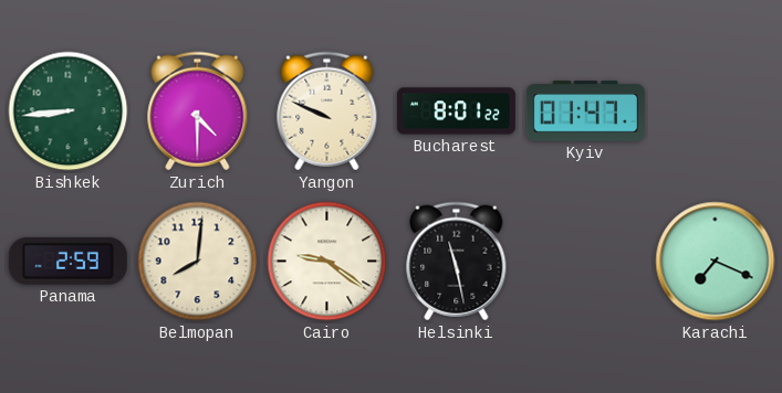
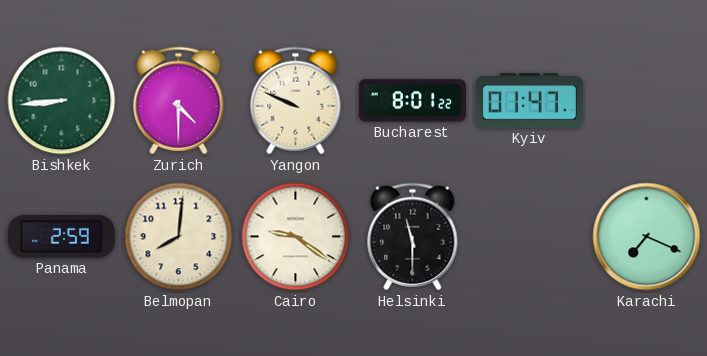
Helsinki: 11:28 -> 11:30
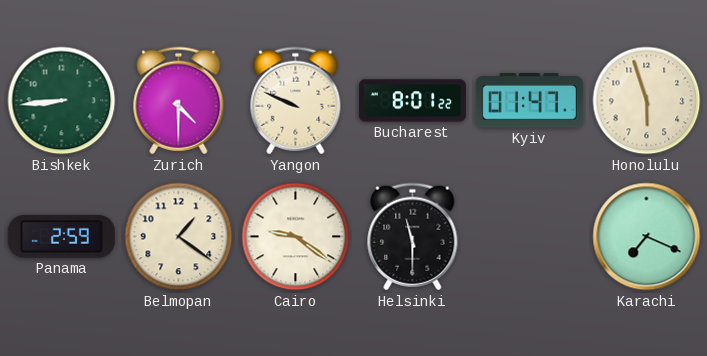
Honolulu: none -> 5:57
Belmopan: 8:01 -> 1:21
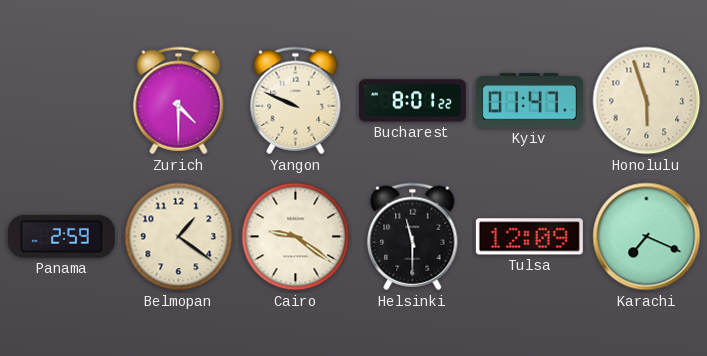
Bishkek: 8:44 -> none
Tulsa: none -> 12:09
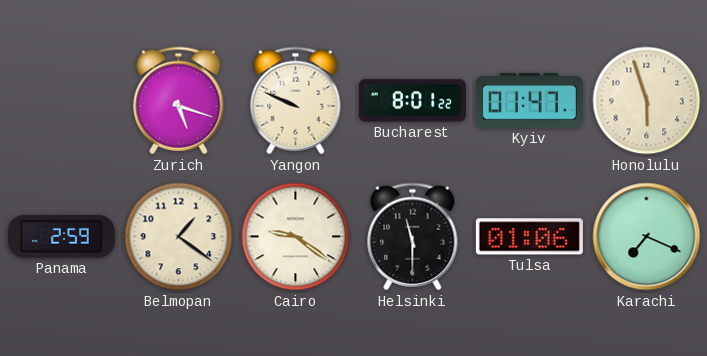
Zurich: 4:30 -> 5:18
Tulsa: 12:09 -> 01:06
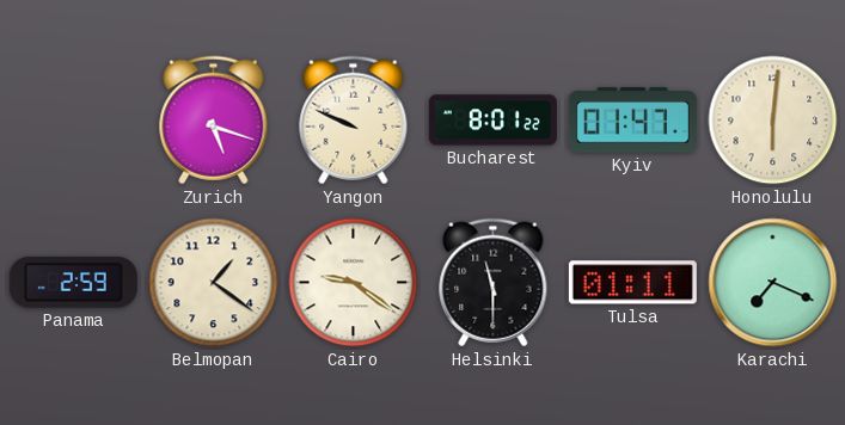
Honolulu: 5:57 -> 6:01
Tulsa: 01:06 -> 01:11
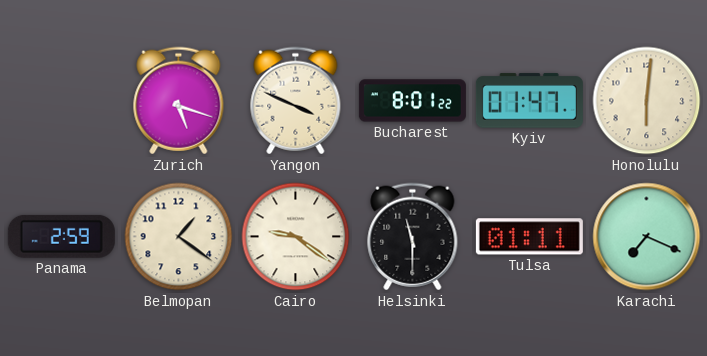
Yangon: 9:49 -> 3:49
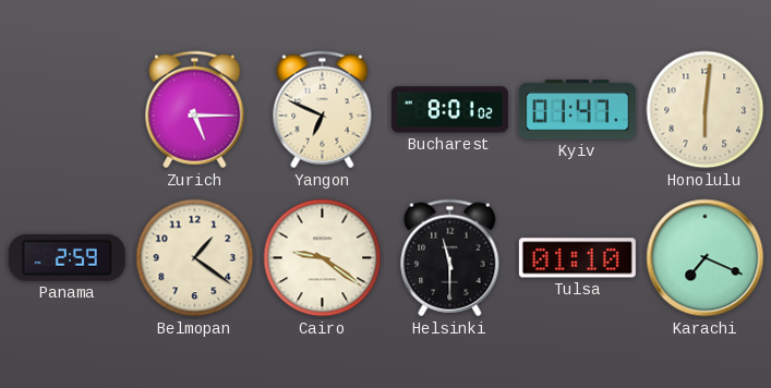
Zurich: 5:18 -> 5:15
Yangon: 3:49 -> 6:49
Bucharest: 8:01:22 -> 8:01:02
Tulsa: 01:11 -> 01:10
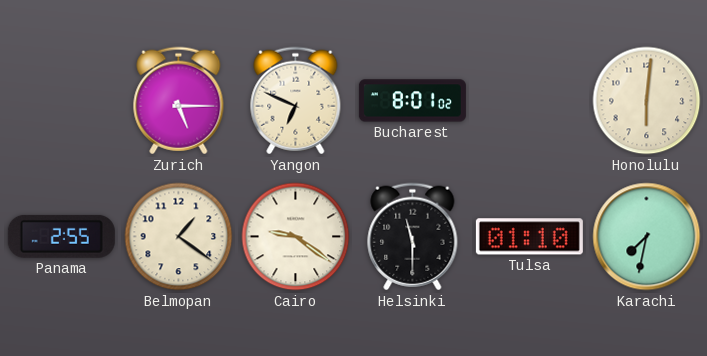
Kyiv: 01:47 -> none
Panama: 2:59 -> 2:55
Karachi: 7:19 -> 7:32
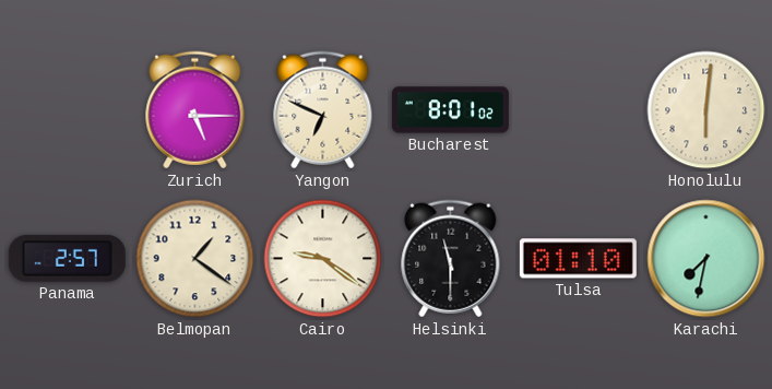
Panama: 2:55 -> 2:57
